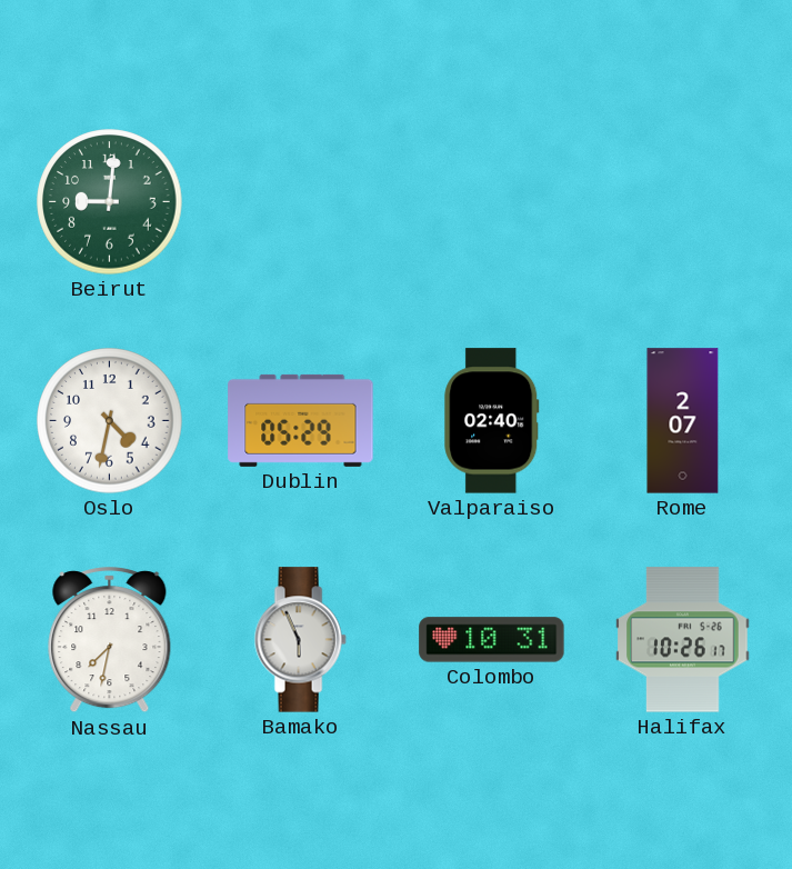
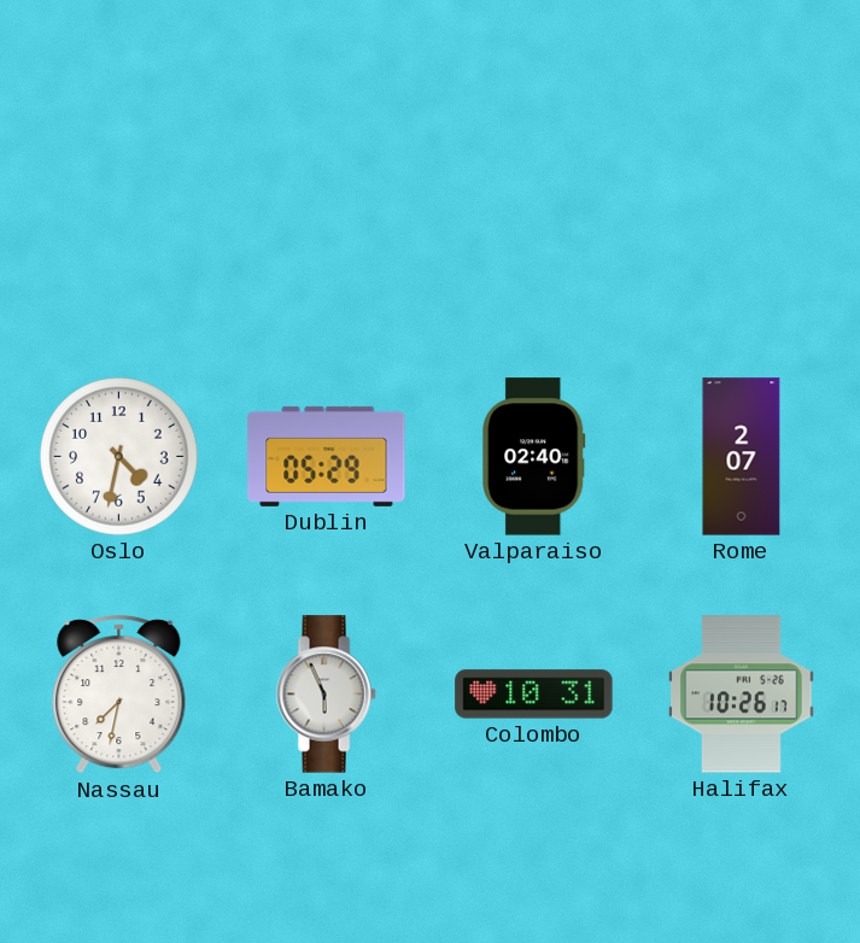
Beirut: 9:01 -> none
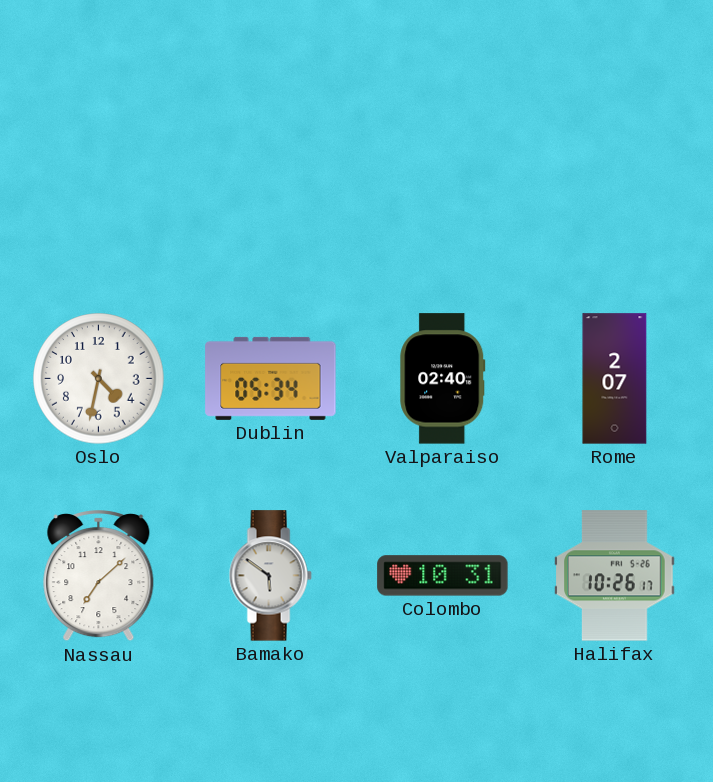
Dublin: 05:29 -> 05:34
Nassau: 7:32 -> 7:08
Bamako: 5:56 -> 5:51
